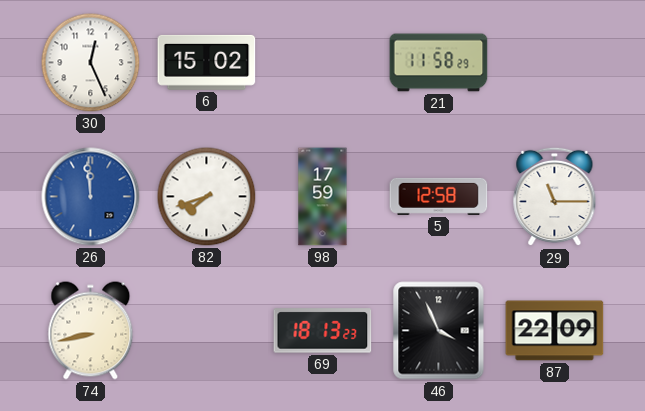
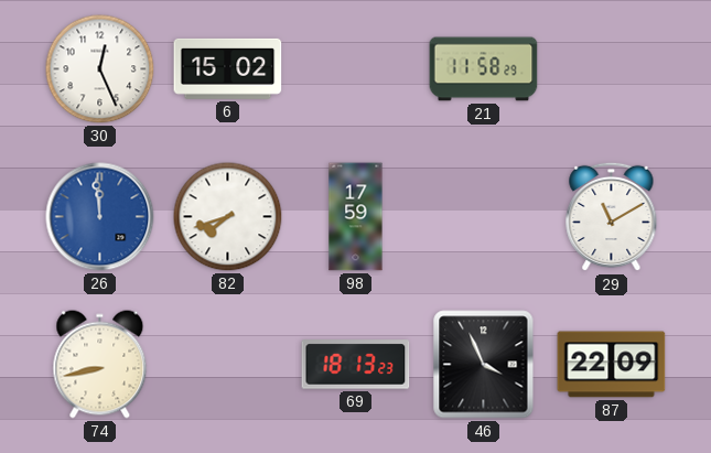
5: 12:58 -> none
29: 11:15 -> 11:10
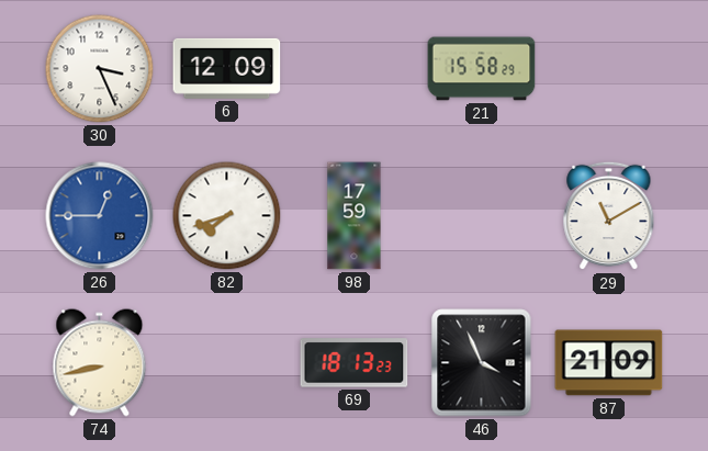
30: 12:26 -> 3:26
6: 15:02 -> 12:09
21: 11:58 -> 15:58
26: 11:59 -> 12:45
87: 22:09 -> 21:09
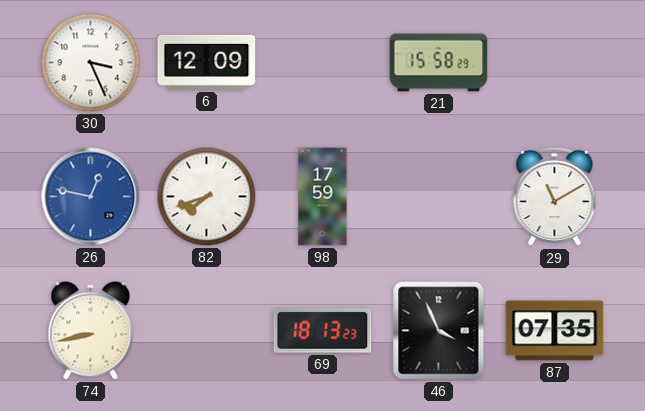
26: 12:45 -> 12:47
87: 21:09 -> 07:35
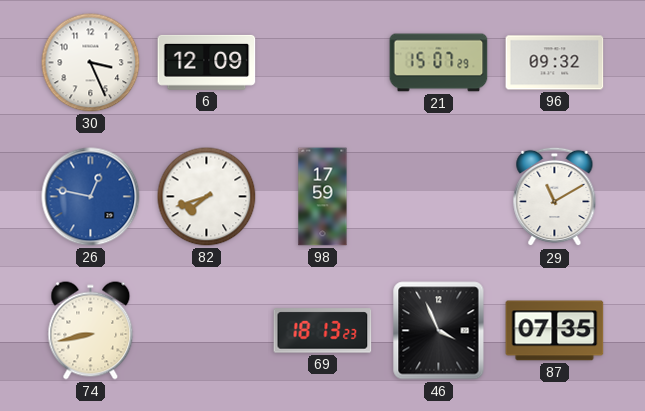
21: 15:58 -> 15:07
96: none -> 09:32
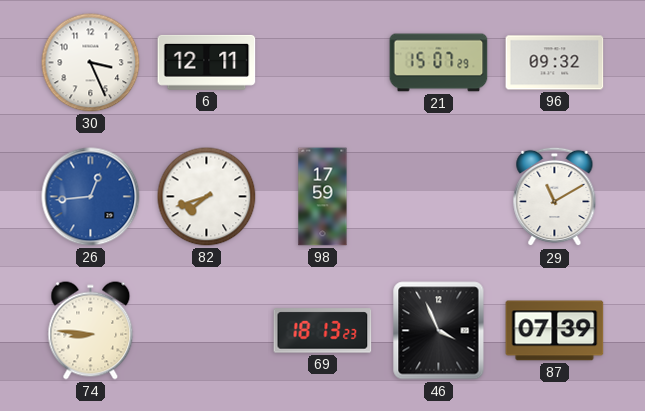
6: 12:09 -> 12:11
26: 12:47 -> 12:44
74: 8:43 -> 8:46
87: 07:35 -> 07:39
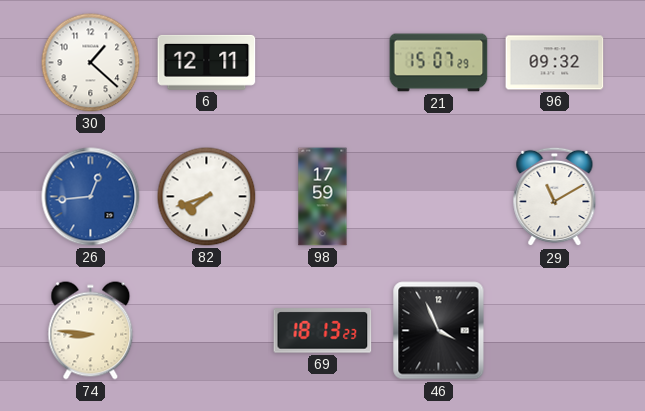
30: 3:26 -> 1:22
87: 07:39 -> none
